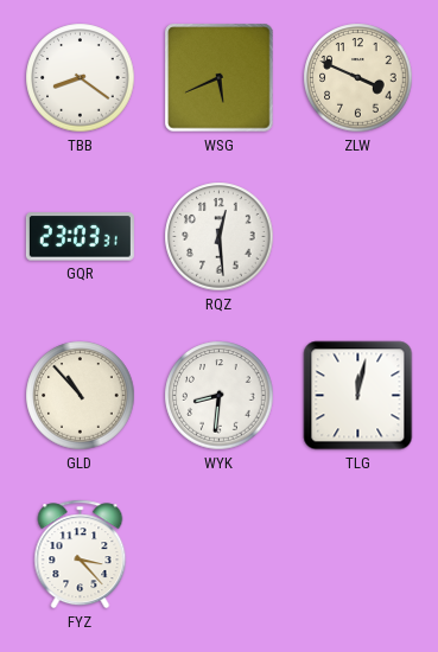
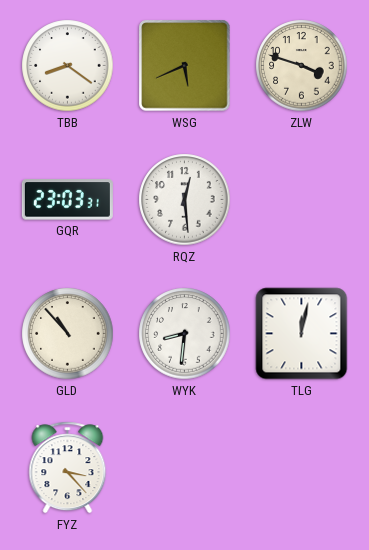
ZLW: 3:49 -> 3:48
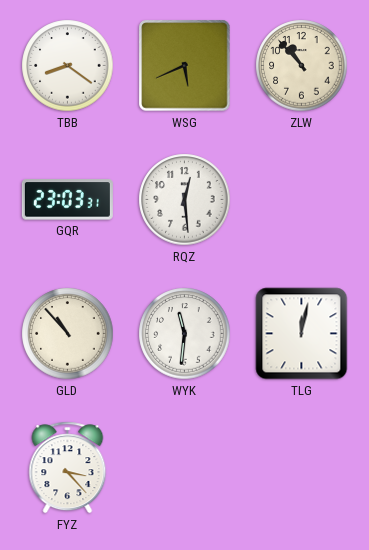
ZLW: 3:48 -> 10:53
WYK: 8:31 -> 11:31
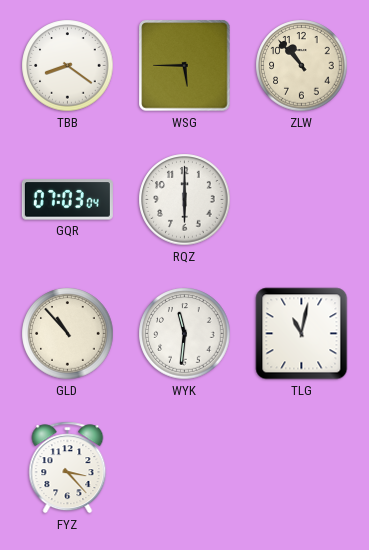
WSG: 5:41 -> 5:45
GQR: 23:03 -> 07:03
RQZ: 12:29 -> 6:00
TLG: 12:02 -> 11:02
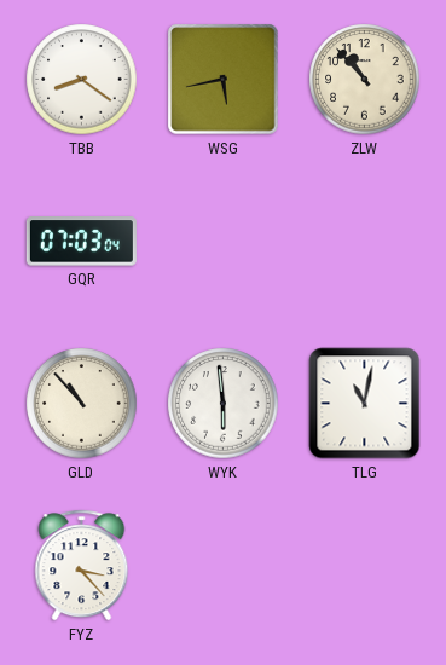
WSG: 5:45 -> 5:43
RQZ: 6:00 -> none
WYK: 11:31 -> 5:59
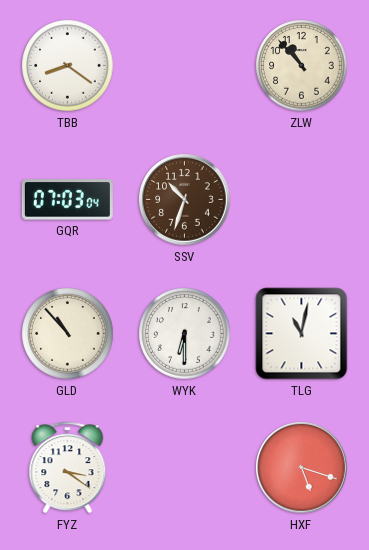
WSG: 5:43 -> none
SSV: none -> 10:33
WYK: 5:59 -> 6:30
FYZ: 3:23 -> 3:21
HXF: none -> 5:18
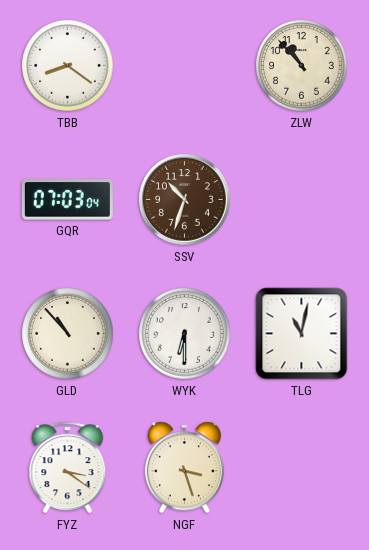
NGF: none -> 3:27
HXF: 5:18 -> none
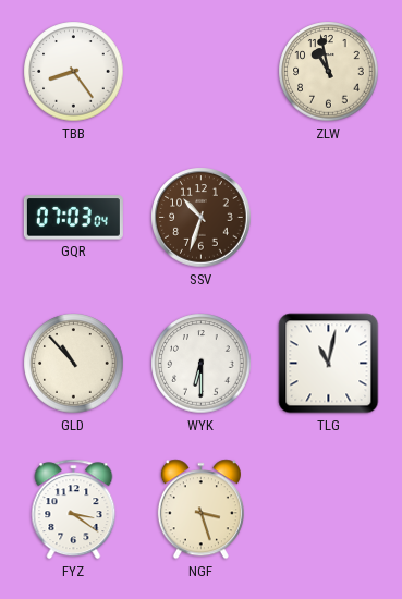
TBB: 8:21 -> 8:24
ZLW: 10:53 -> 10:58
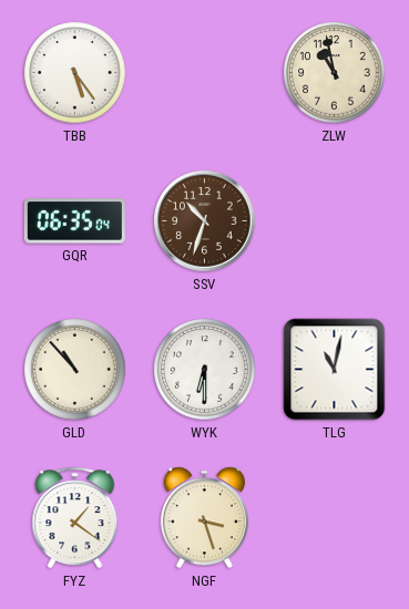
TBB: 8:24 -> 5:24
GQR: 07:03 -> 06:35
FYZ: 3:21 -> 1:21
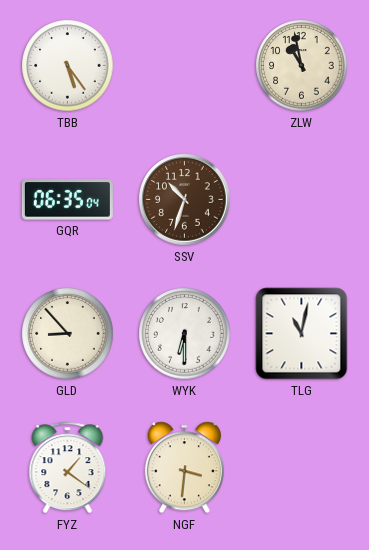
GLD: 10:53 -> 8:53
NGF: 3:27 -> 3:31
